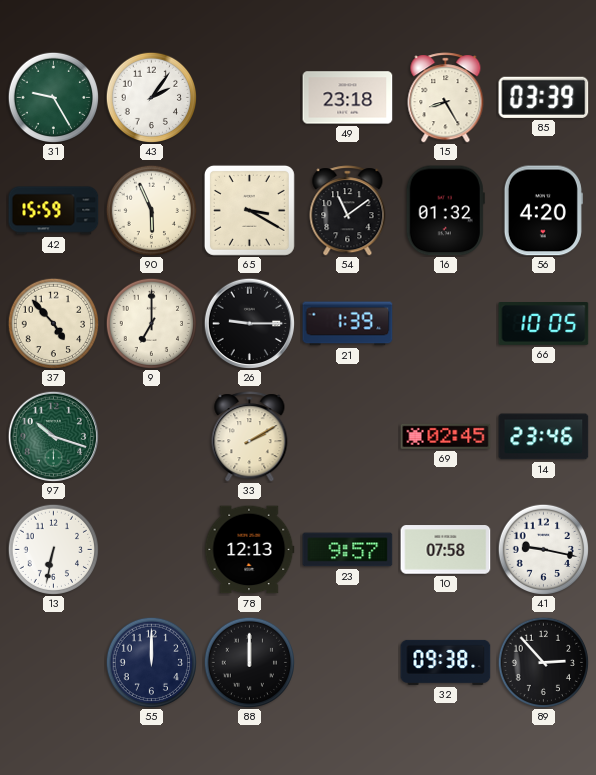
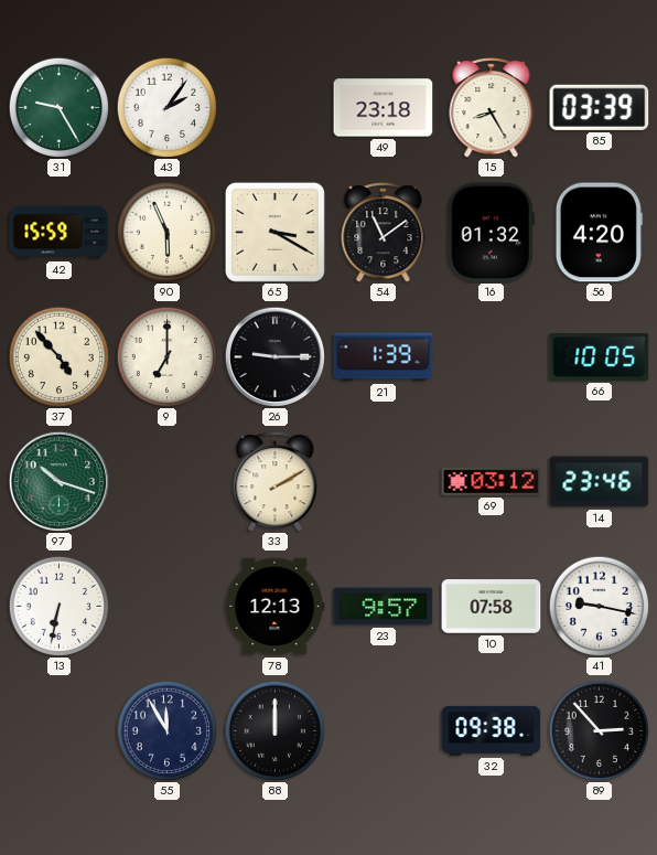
69: 02:45 -> 03:12
55: 12:00 -> 11:55
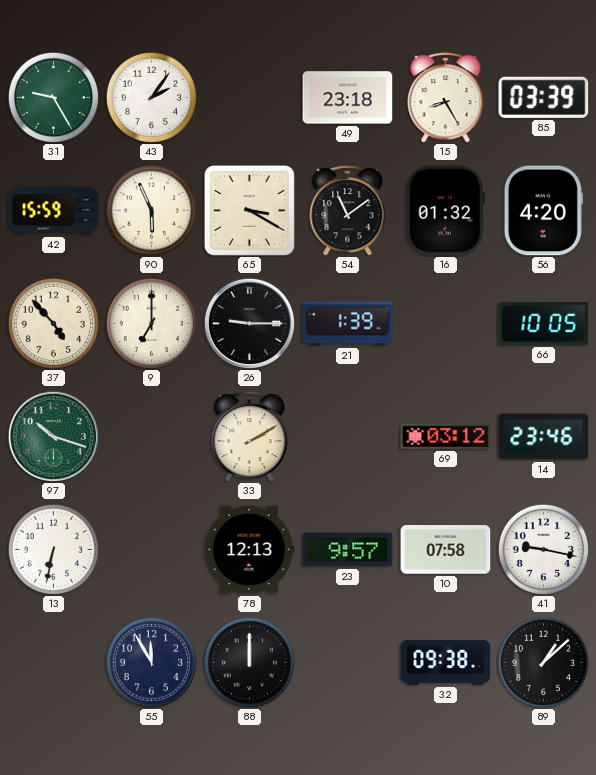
89: 2:53 -> 1:08
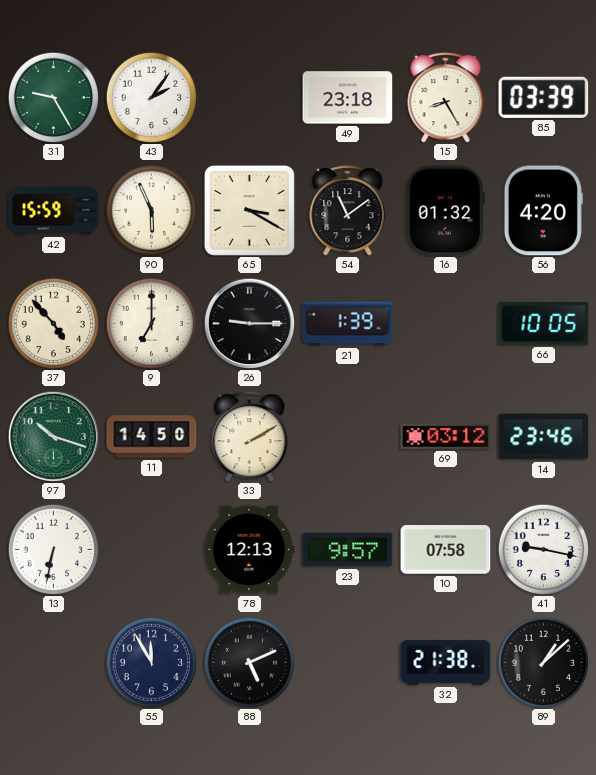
11: none -> 14:50
88: 12:00 -> 5:11
32: 09:38 -> 21:38
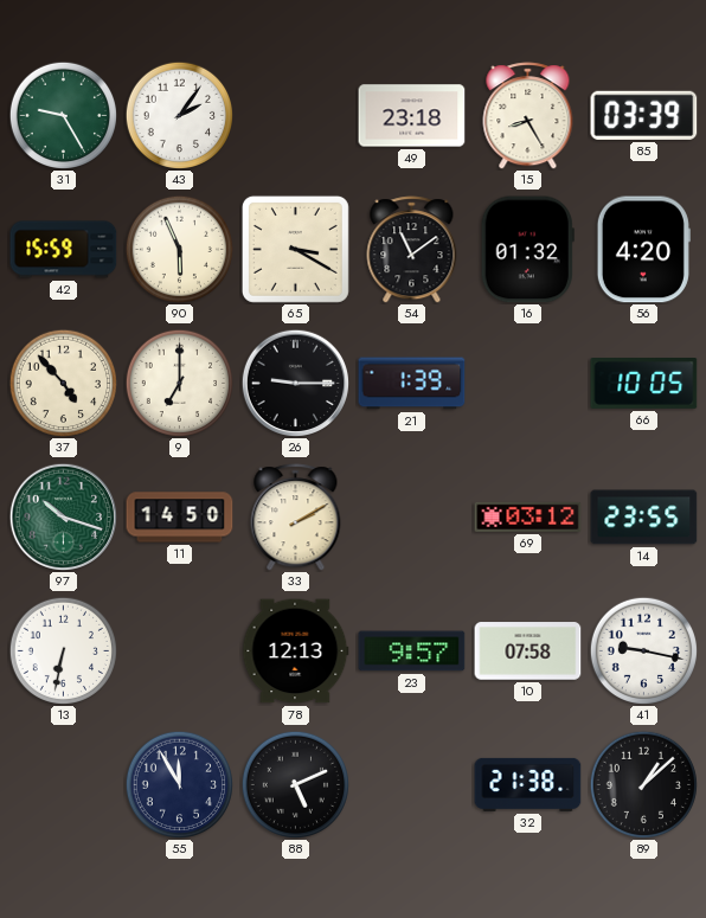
14: 23:46 -> 23:55
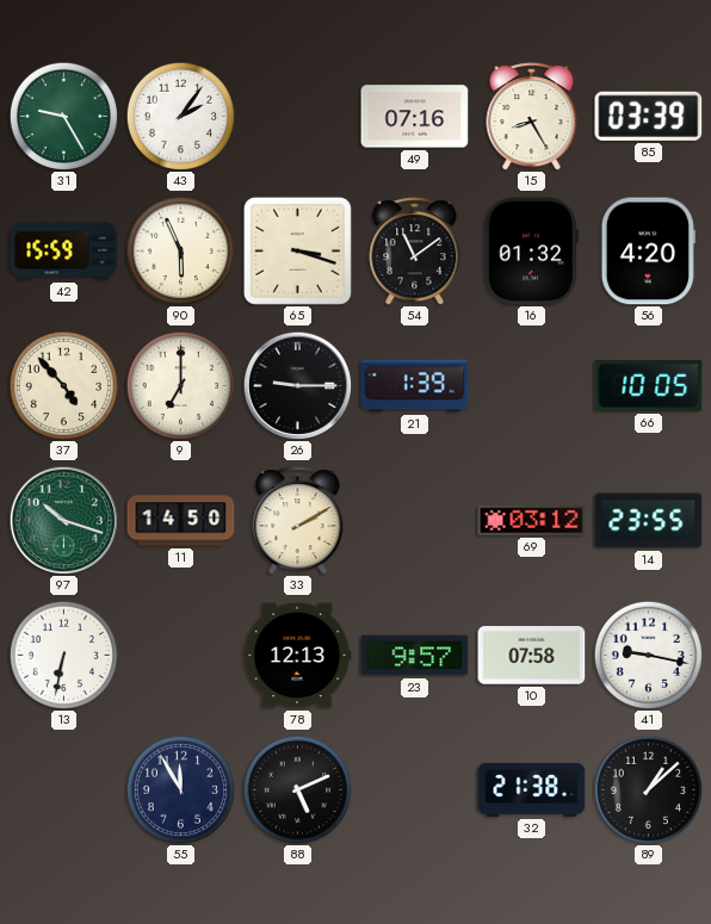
49: 23:18 -> 07:16
65: 3:20 -> 3:18
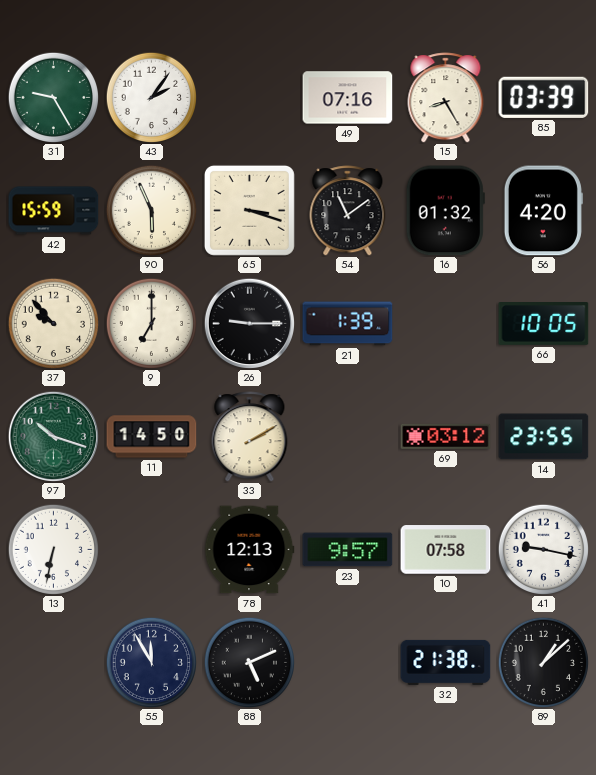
37: 4:53 -> 9:53
